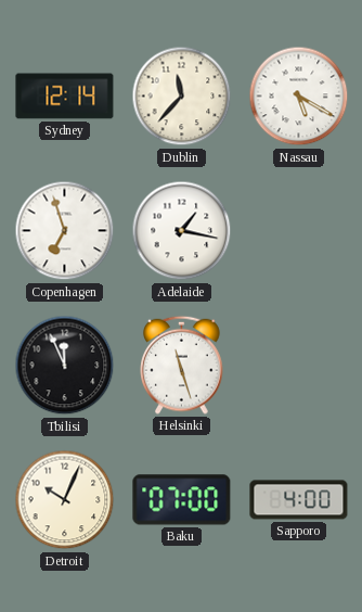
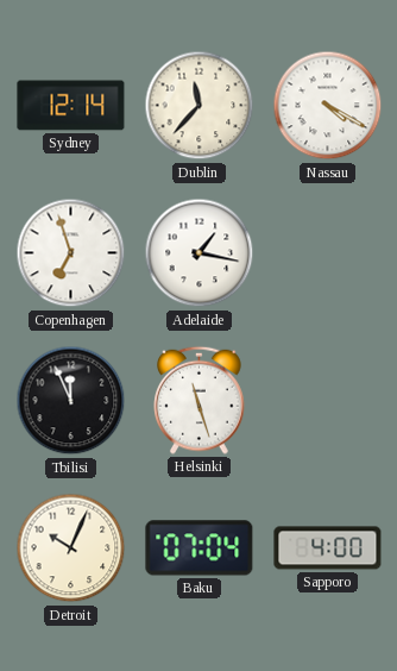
Nassau: 5:20 -> 4:20
Baku: 07:00 -> 07:04
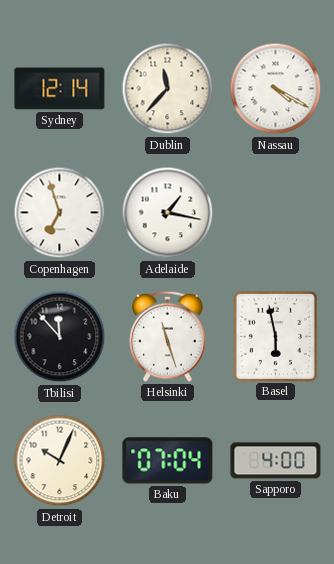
Tbilisi: 11:56 -> 11:53
Basel: none -> 5:58
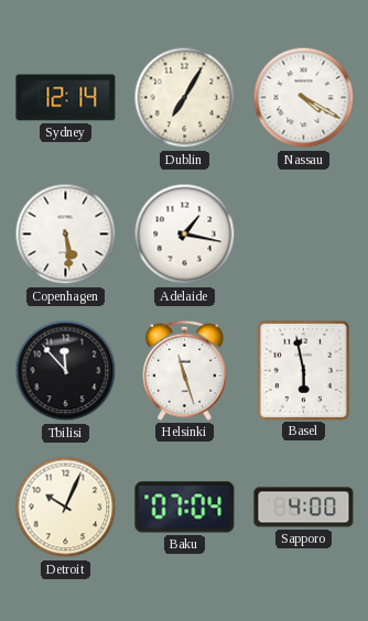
Dublin: 11:37 -> 7:05
Copenhagen: 6:57 -> 5:29
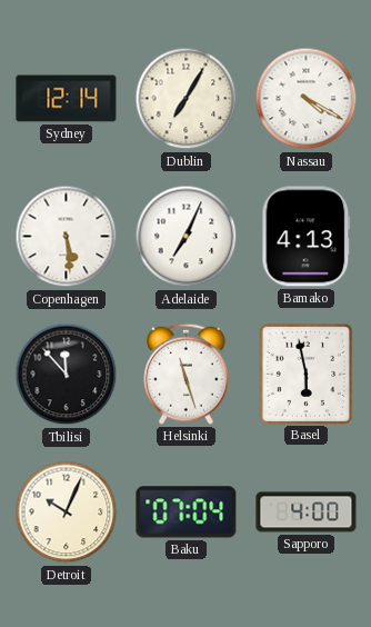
Adelaide: 1:17 -> 7:04
Bamako: none -> 4:13
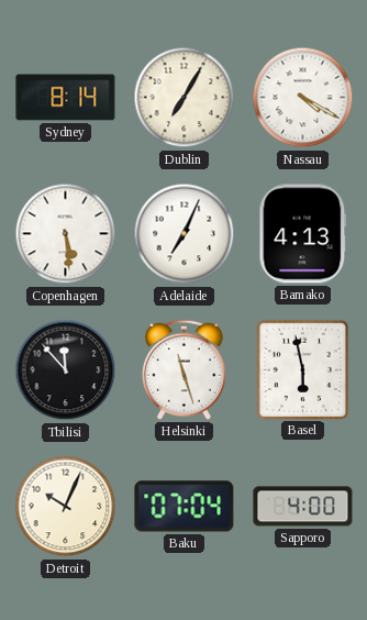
Sydney: 12:14 -> 8:14
